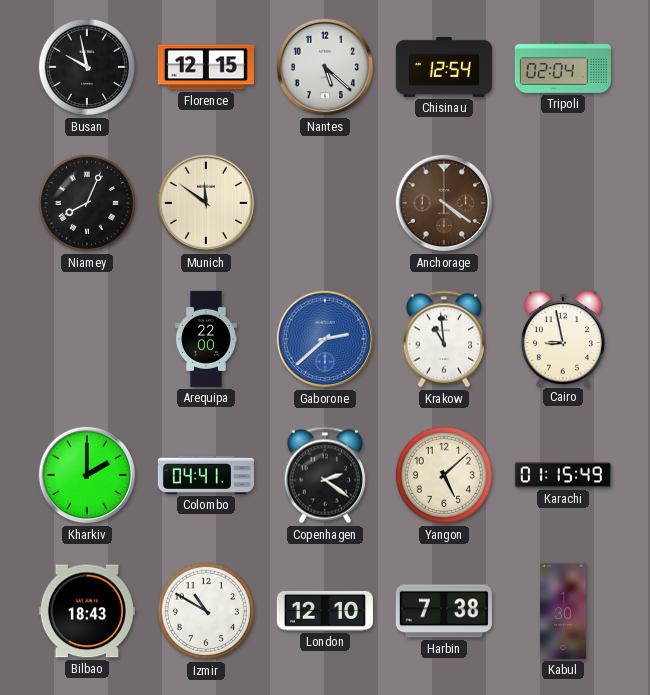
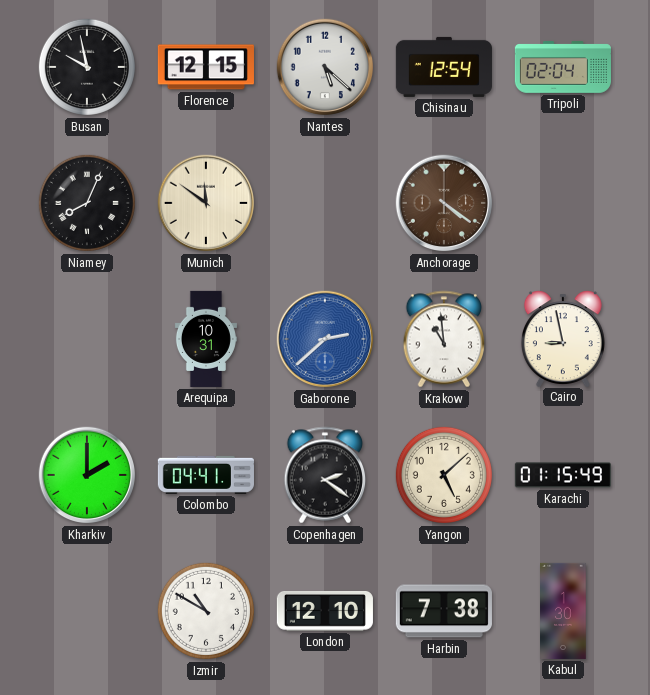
Arequipa: 22:00 -> 10:31
Bilbao: 18:43 -> none
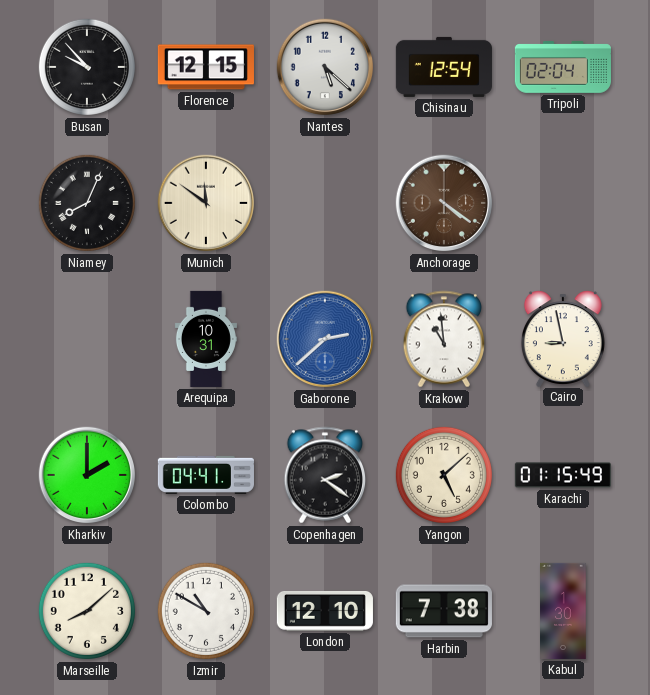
Busan: 9:58 -> 9:53
Marseille: none -> 8:08
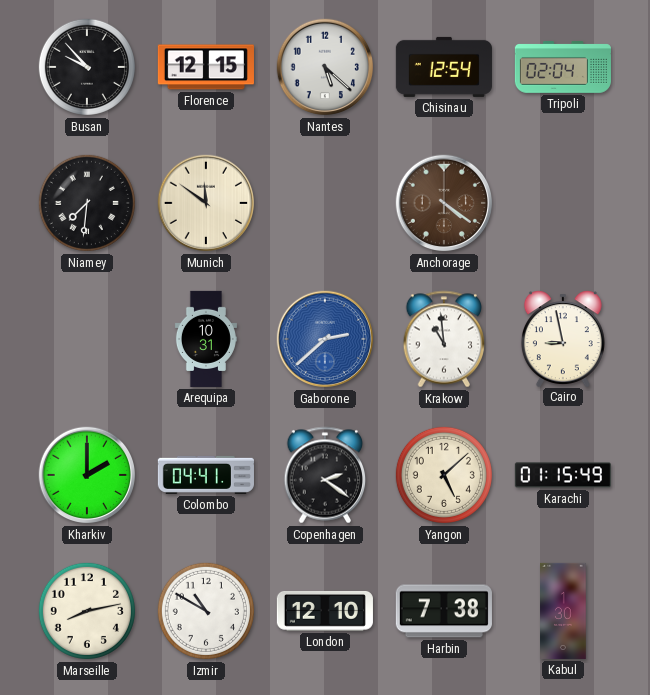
Niamey: 8:04 -> 7:31
Marseille: 8:08 -> 8:13
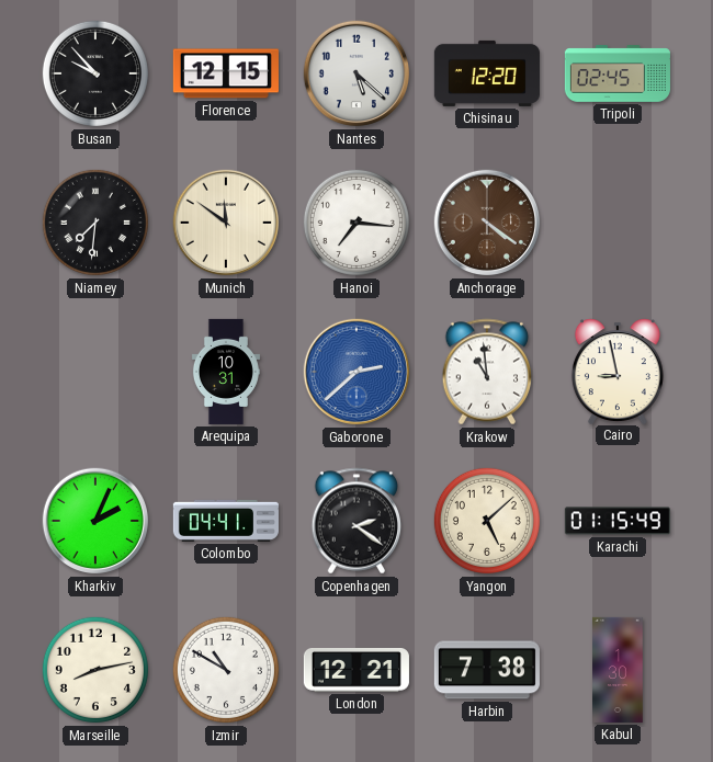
Chisinau: 12:54 -> 12:20
Tripoli: 02:04 -> 02:45
Hanoi: none -> 7:16
Kharkiv: 2:00 -> 2:04
London: 12:10 -> 12:21
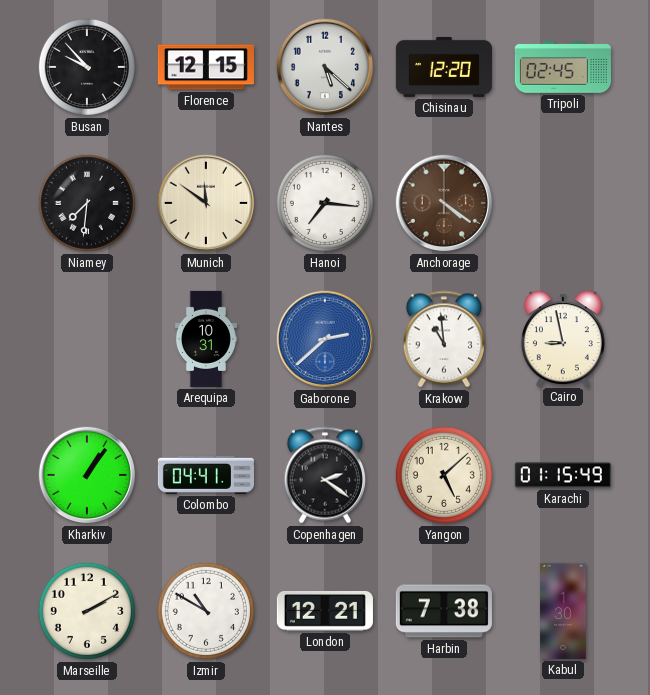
Kharkiv: 2:04 -> 1:06
Marseille: 8:13 -> 2:10
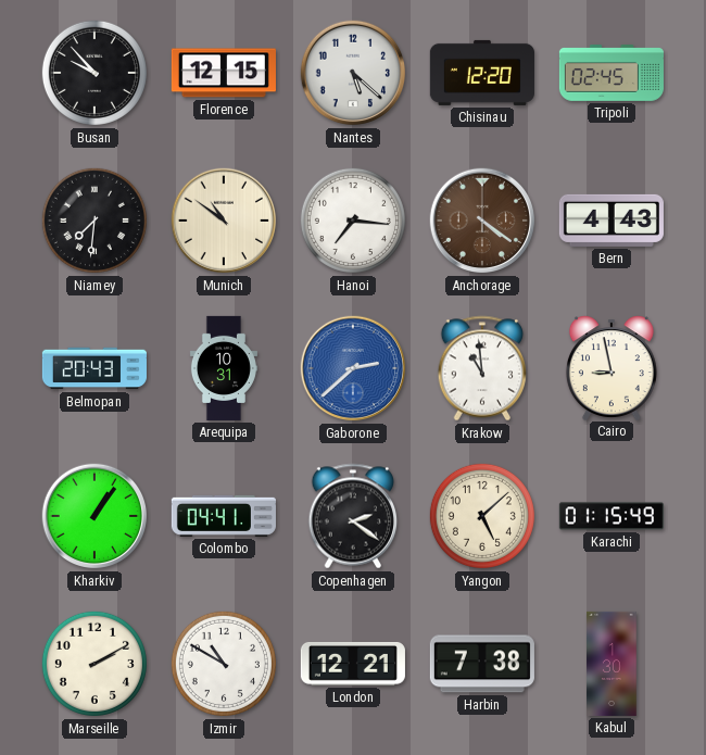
Munich: 11:51 -> 10:51
Bern: none -> 4:43
Belmopan: none -> 20:43
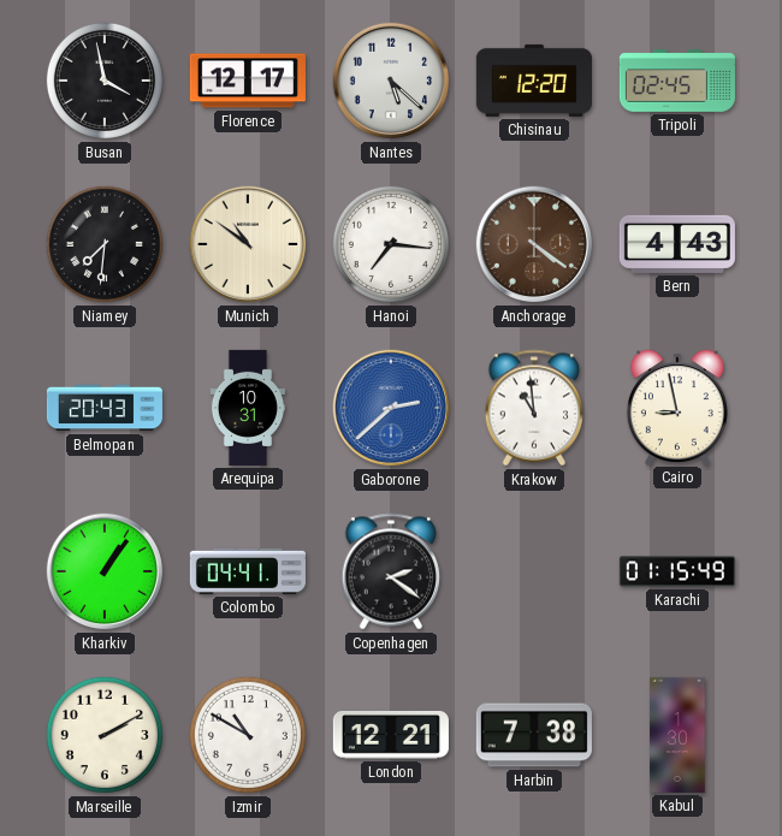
Busan: 9:53 -> 3:58
Florence: 12:15 -> 12:17
Yangon: 5:08 -> none
